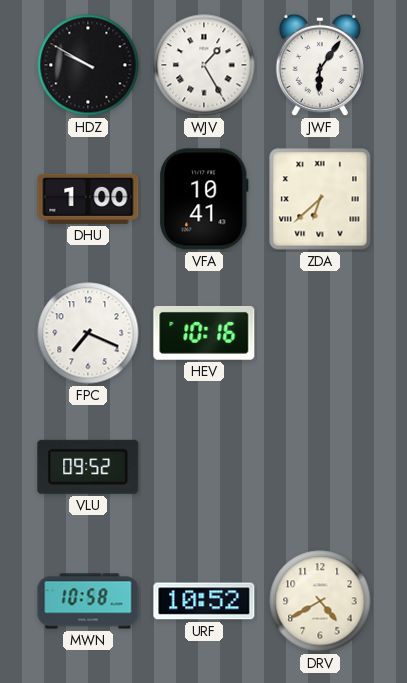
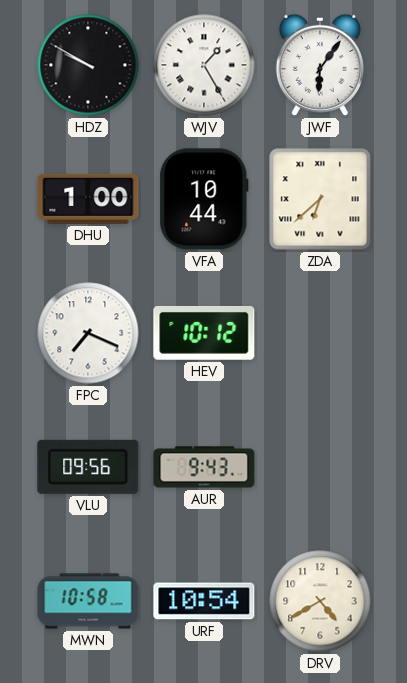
VFA: 10:41 -> 10:44
HEV: 10:16 -> 10:12
VLU: 09:52 -> 09:56
AUR: none -> 9:43
URF: 10:52 -> 10:54
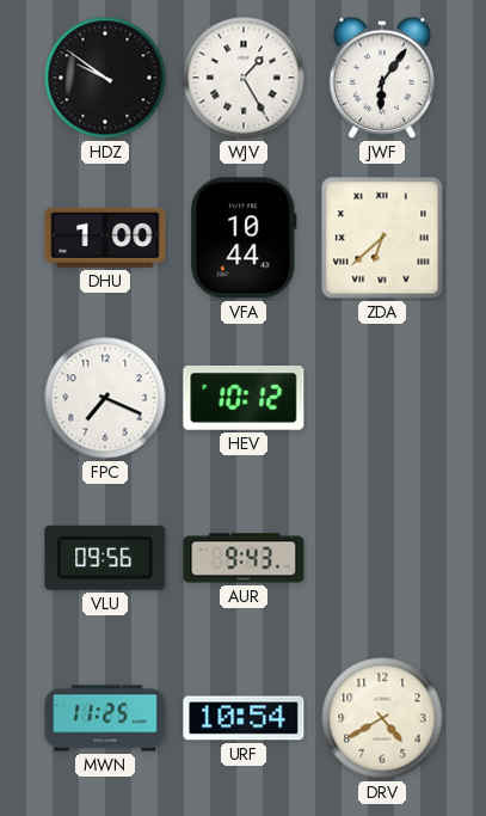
HDZ: 9:50 -> 9:51
MWN: 10:58 -> 11:25
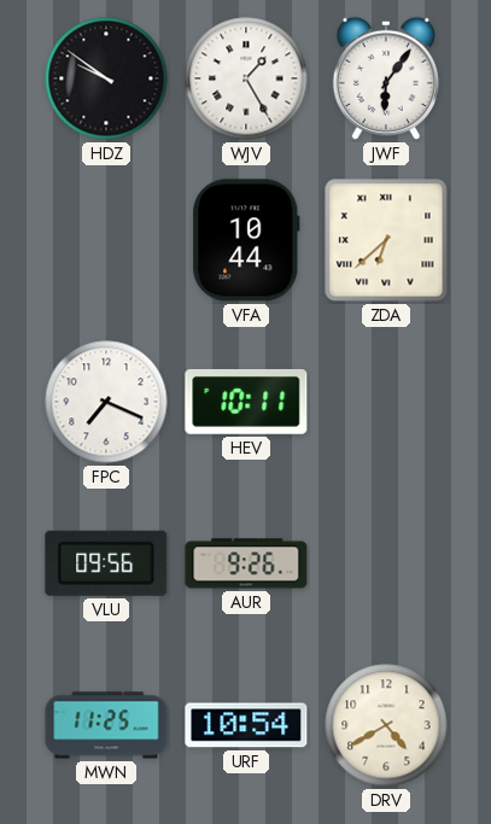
DHU: 1:00 -> none
HEV: 10:12 -> 10:11
AUR: 9:43 -> 9:26
